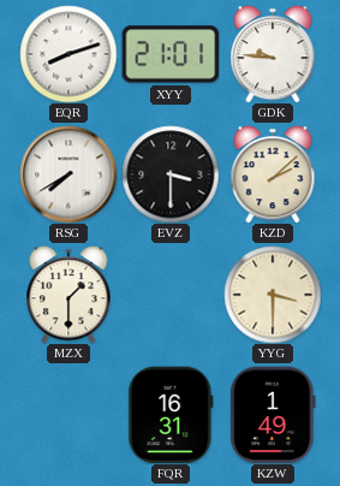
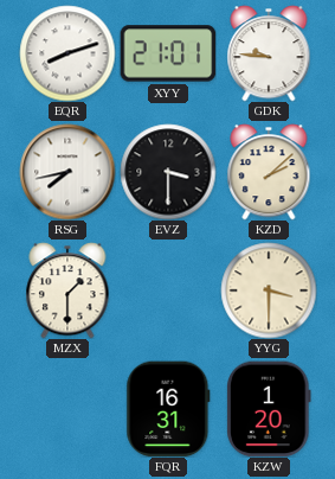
RSG: 7:40 -> 7:43
KZW: 1:49 -> 1:20
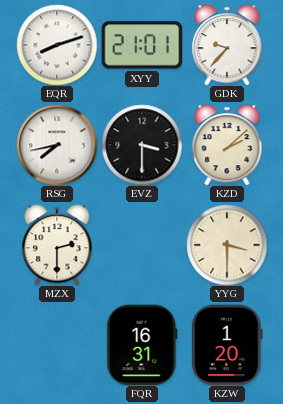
GDK: 9:46 -> 9:37
MZX: 1:30 -> 2:30
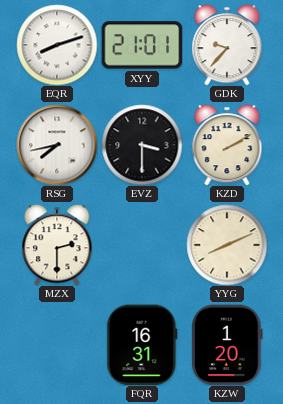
KZD: 2:08 -> 2:10
YYG: 3:30 -> 8:11
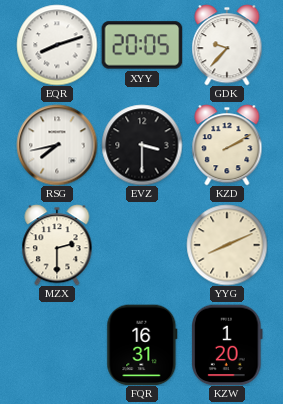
XYY: 21:01 -> 20:05
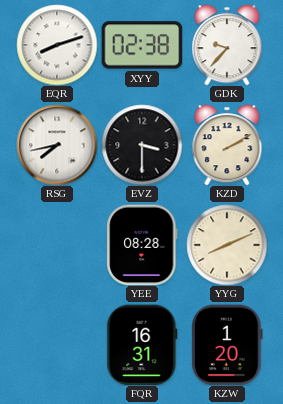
XYY: 20:05 -> 02:38
MZX: 2:30 -> none
YEE: none -> 08:28
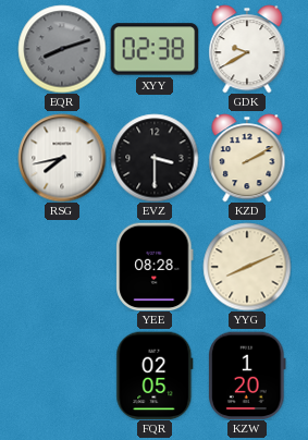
EQR dial: white -> grey
GDK: 9:37 -> 9:40
FQR: 16:31 -> 02:05
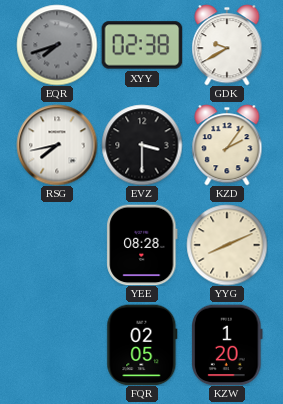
EQR: 8:12 -> 7:42
KZD: 2:10 -> 2:06
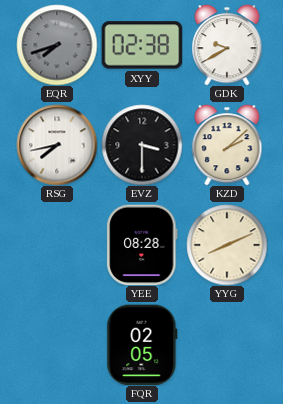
KZD: 2:06 -> 2:08
KZW: 1:20 -> none
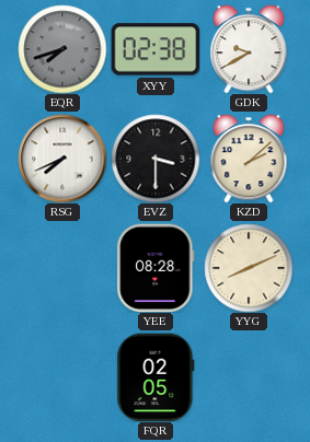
RSG: 7:43 -> 7:41
